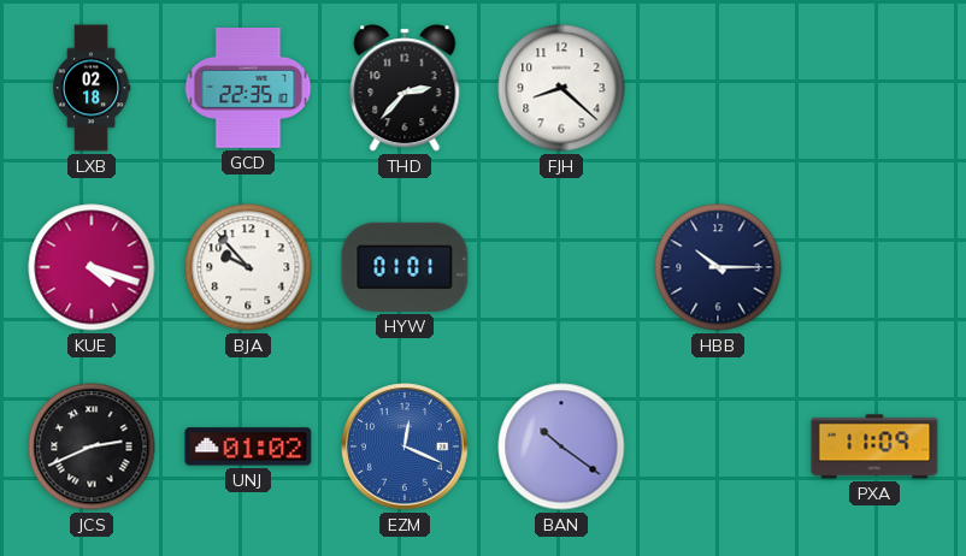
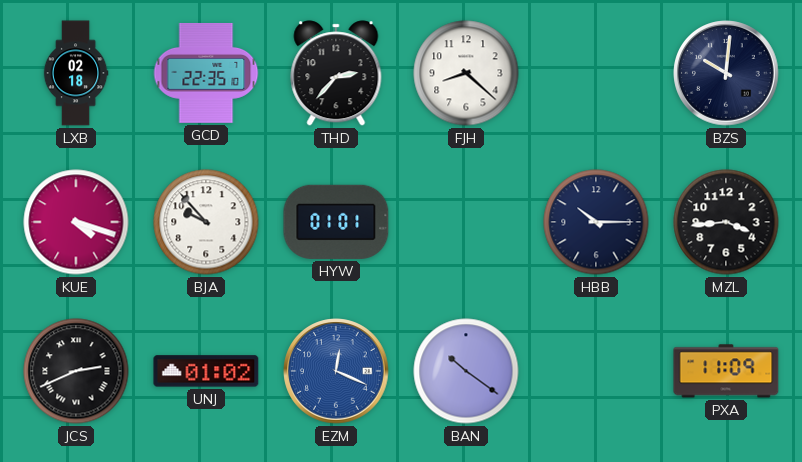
BZS: none -> 10:01
MZL: none -> 3:44
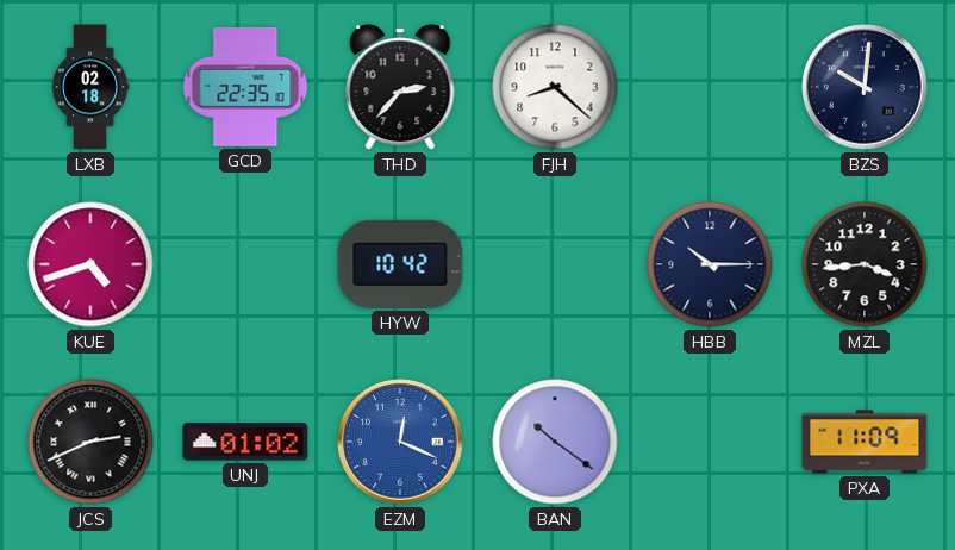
KUE: 4:18 -> 4:42
BJA: 9:53 -> none
HYW: 01:01 -> 10:42
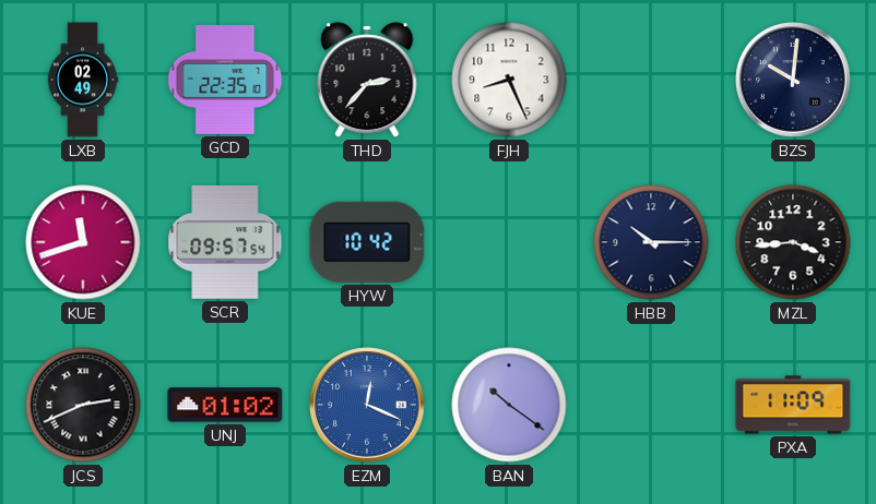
LXB: 02:18 -> 02:49
FJH: 8:22 -> 8:26
KUE: 4:42 -> 11:42
SCR: none -> 09:57
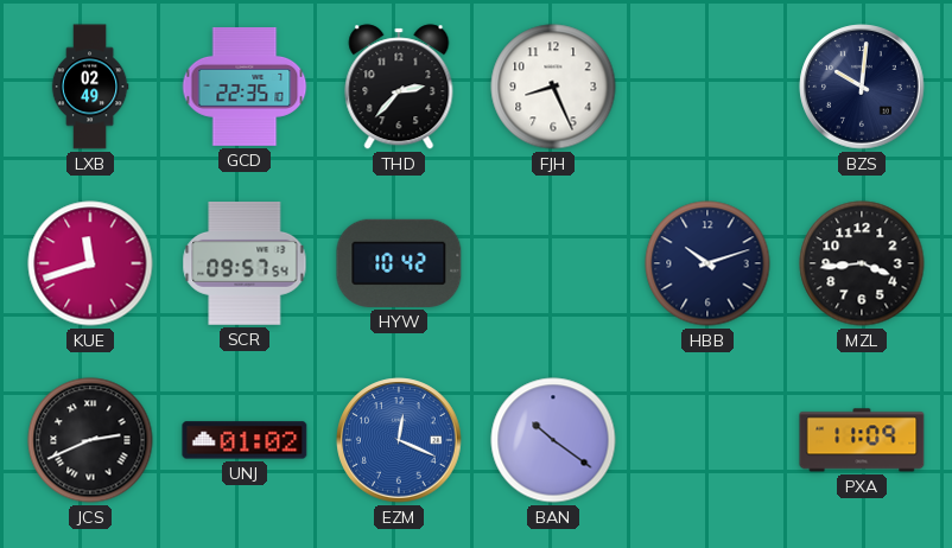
HBB: 10:15 -> 10:12
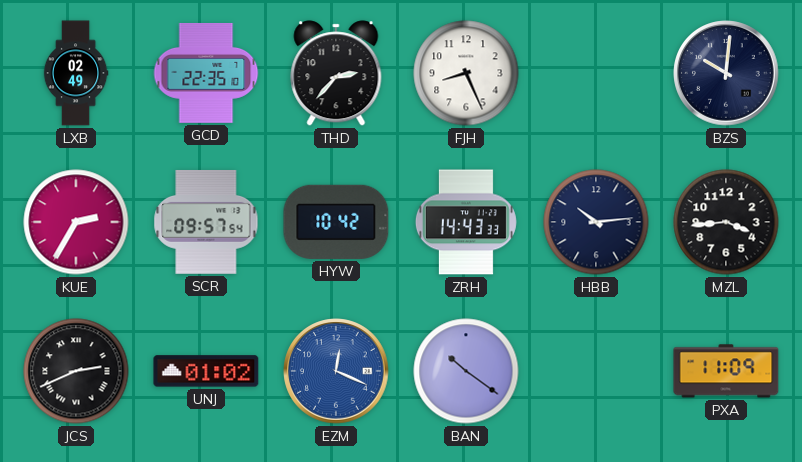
KUE: 11:42 -> 2:35
ZRH: none -> 14:43
HBB: 10:12 -> 10:14
